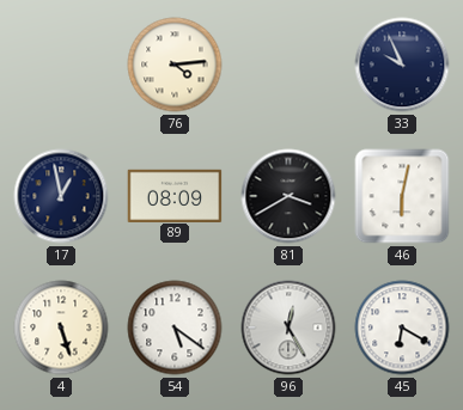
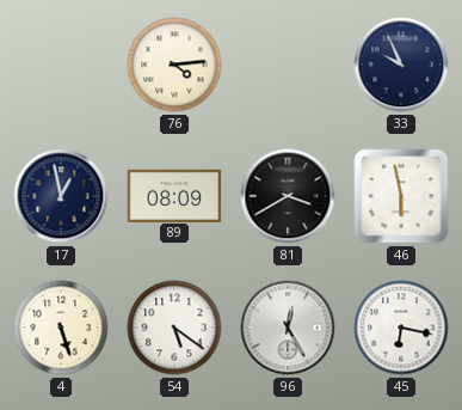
46: 6:02 -> 5:58
45: 6:20 -> 6:17
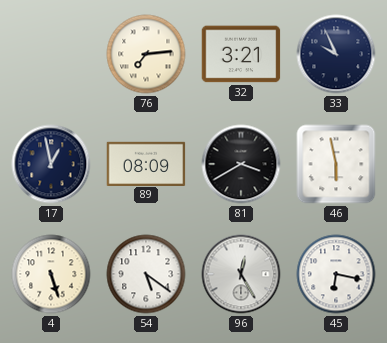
76: 4:14 -> 7:14
32: none -> 3:21
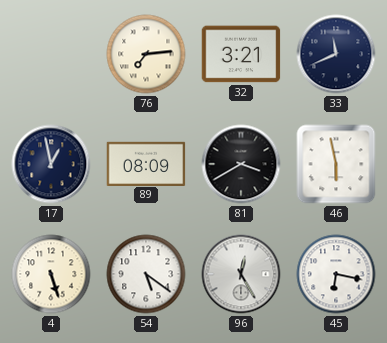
33: 9:56 -> 11:41
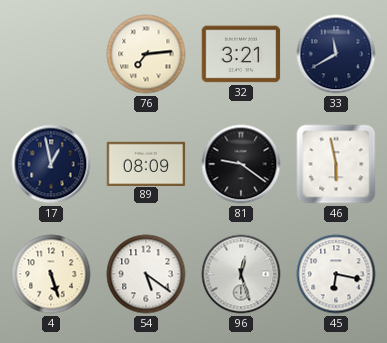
33: 11:41 -> 11:40
81: 3:40 -> 9:21
96: 12:25 -> 12:27
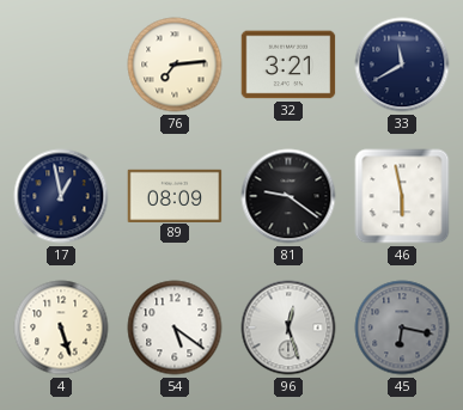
45 dial: white -> grey
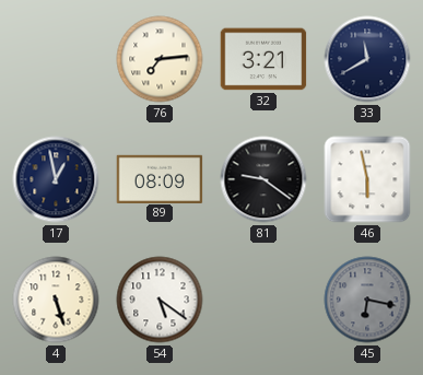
96: 12:27 -> none
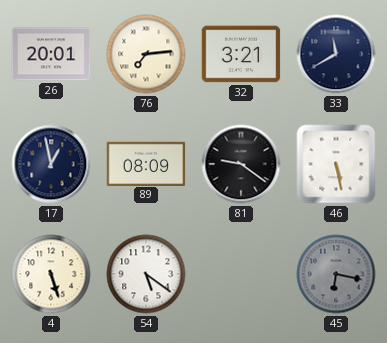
26: none -> 20:01
46: 5:58 -> 5:28
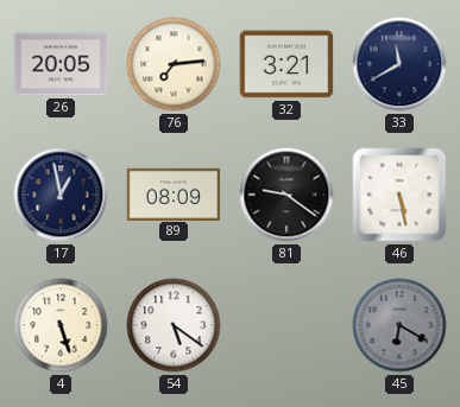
26: 20:01 -> 20:05
45: 6:17 -> 6:20
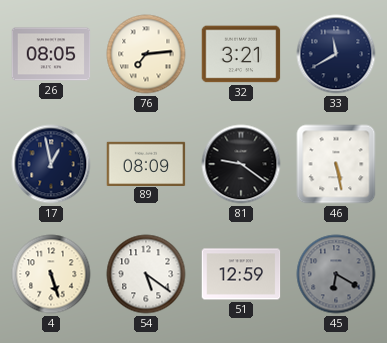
26: 20:05 -> 08:05
51: none -> 12:59
